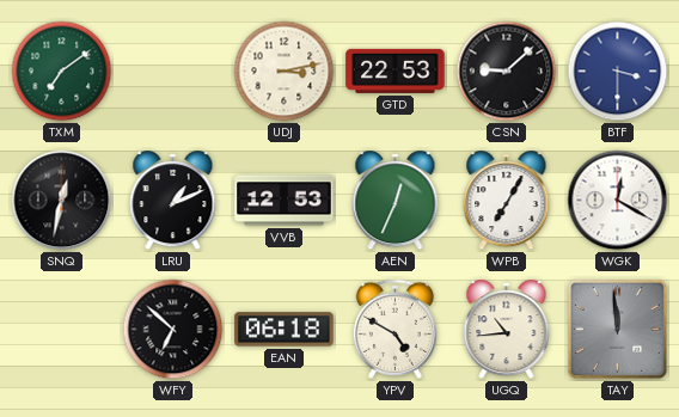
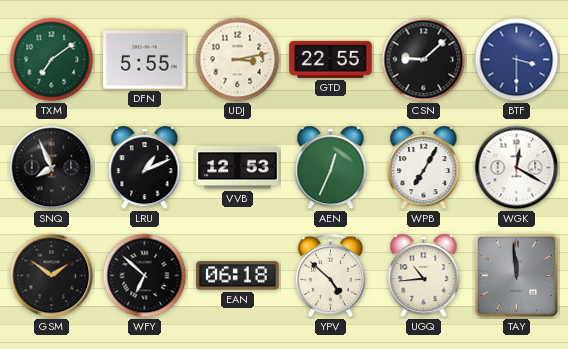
DFN: none -> 5:55
GTD: 22:53 -> 22:55
SNQ: 12:32 -> 7:56
GSM: none -> 1:51
YPV: 4:50 -> 4:52
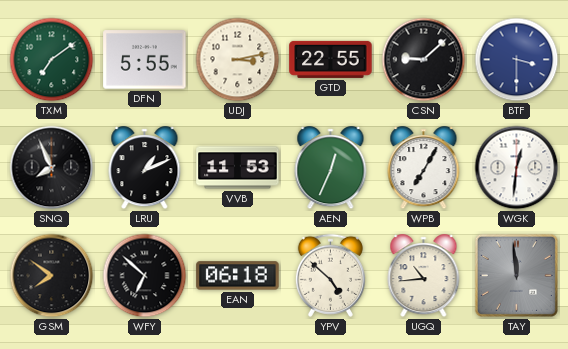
VVB: 12:53 -> 11:53
WGK: 12:20 -> 12:31
GSM: 1:51 -> 7:51
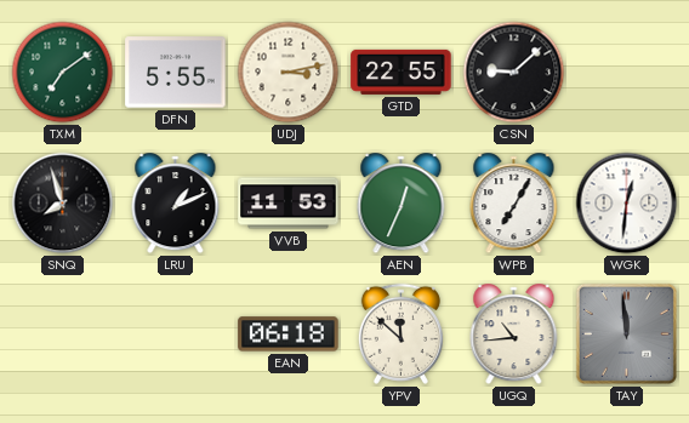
BTF: 3:30 -> none
SNQ: 7:56 -> 7:57
GSM: 7:51 -> none
WFY: 6:52 -> none
YPV: 4:52 -> 11:52
